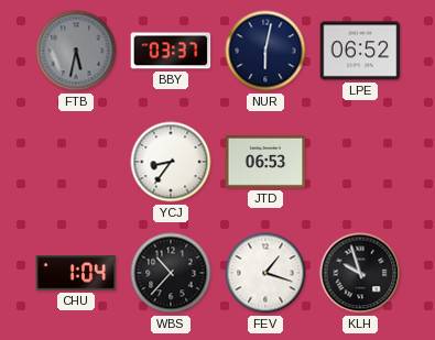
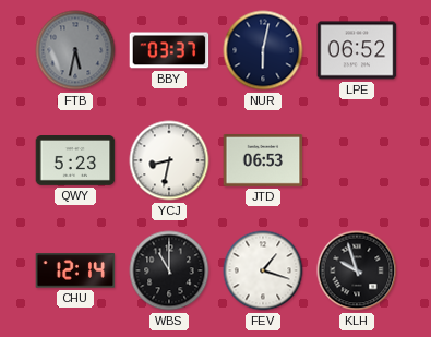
QWY: none -> 5:23
YCJ: 8:36 -> 8:32
CHU: 1:04 -> 12:14
WBS: 10:37 -> 11:00
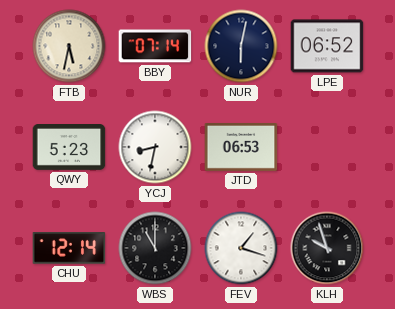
FTB dial: grey -> cream
BBY: 03:37 -> 07:14
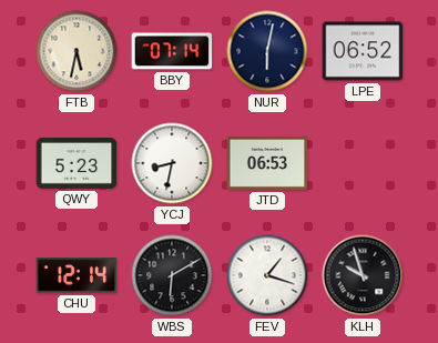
WBS: 11:00 -> 6:10
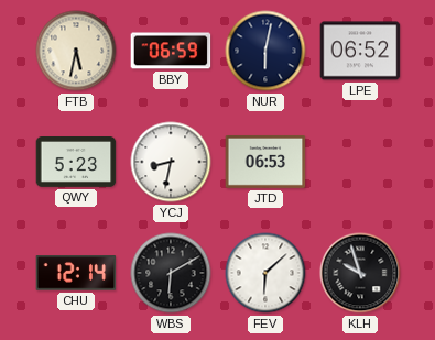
BBY: 07:14 -> 06:59
FEV: 1:18 -> 6:08
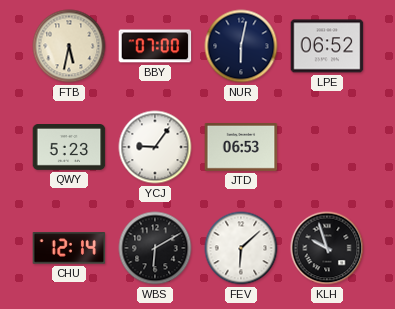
BBY: 06:59 -> 07:00
YCJ: 8:32 -> 9:06
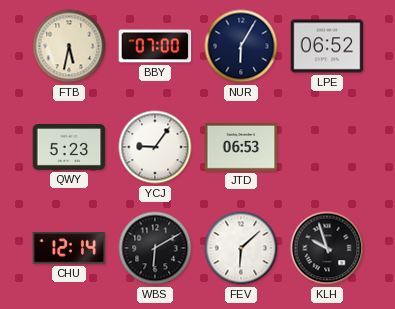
NUR: 6:02 -> 6:05
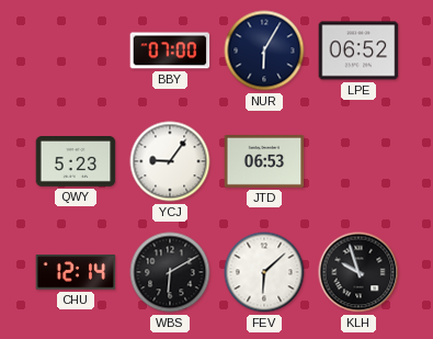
FTB: 5:32 -> none
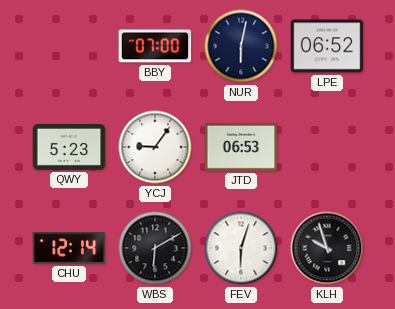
NUR: 6:05 -> 6:02
FEV: 6:08 -> 6:03
